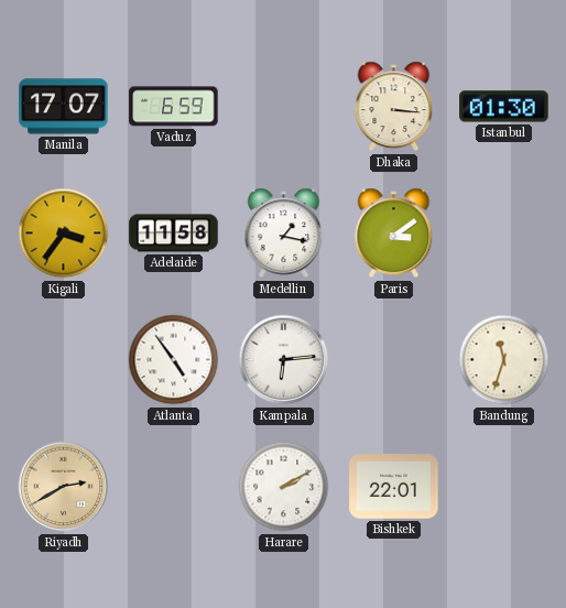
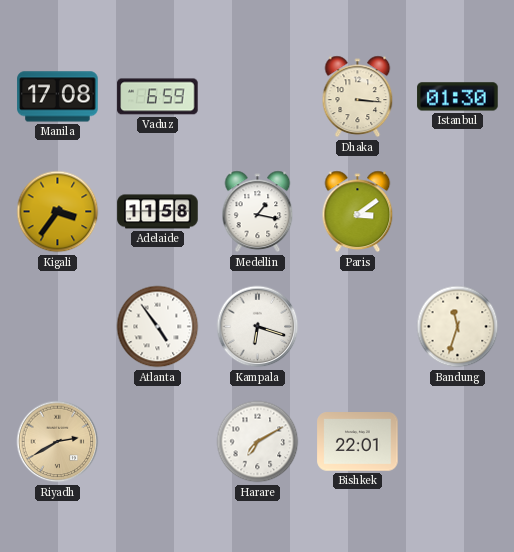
Manila: 17:07 -> 17:08
Kampala: 6:14 -> 6:18
Harare: 2:10 -> 7:10
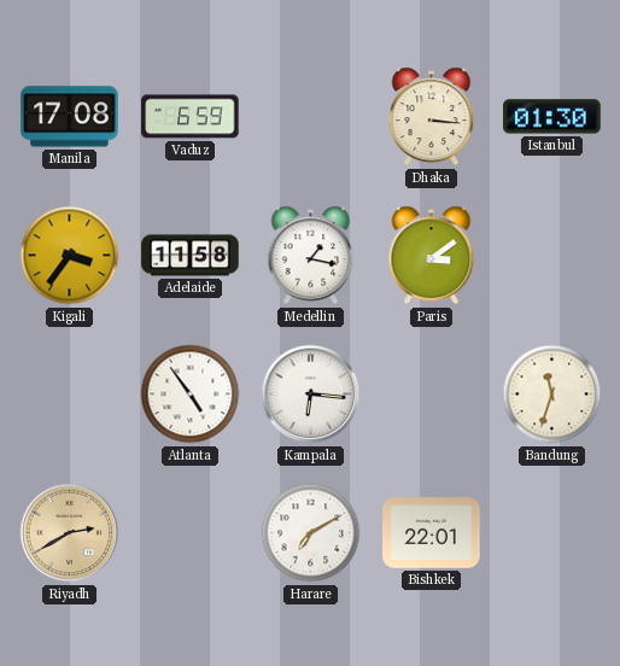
Kampala: 6:18 -> 6:16
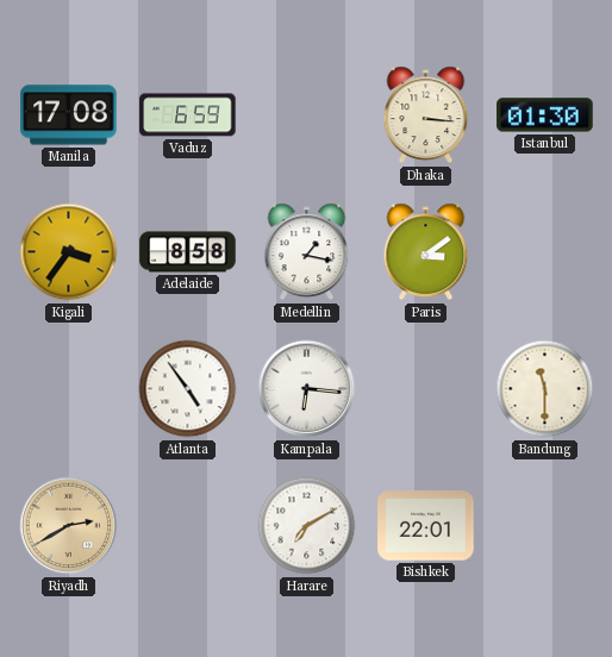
Adelaide: 11:58 -> 8:58
Bandung: 11:33 -> 11:30
